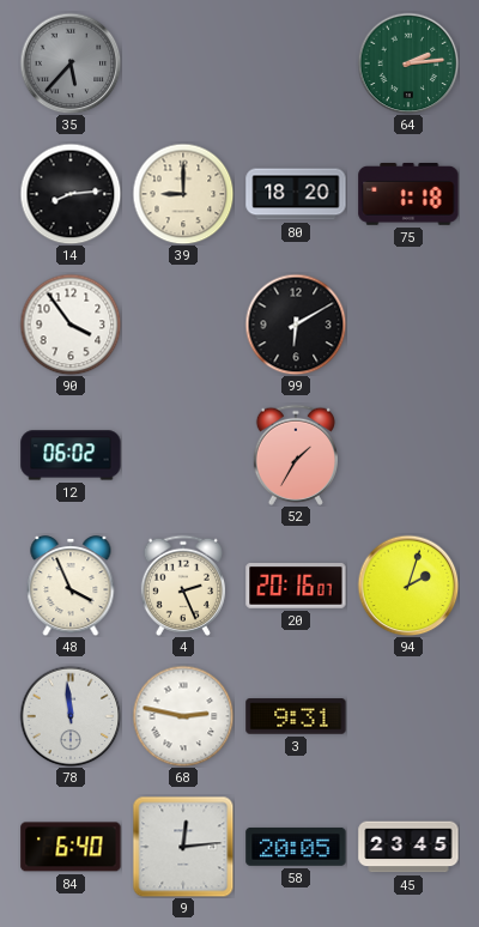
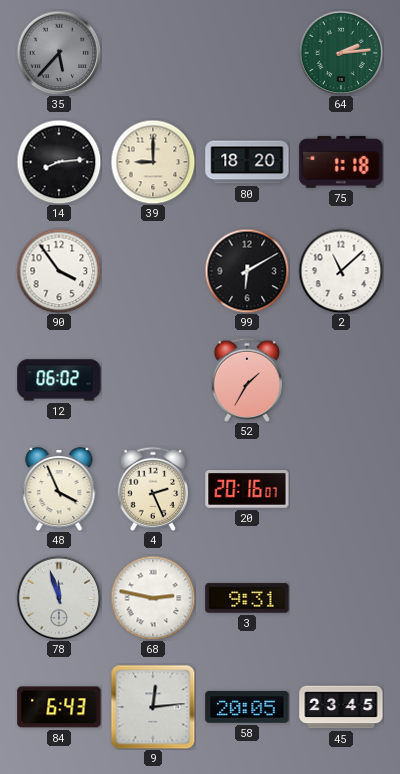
2: none -> 11:08
94: 2:03 -> none
78: 11:59 -> 11:57
84: 6:40 -> 6:43
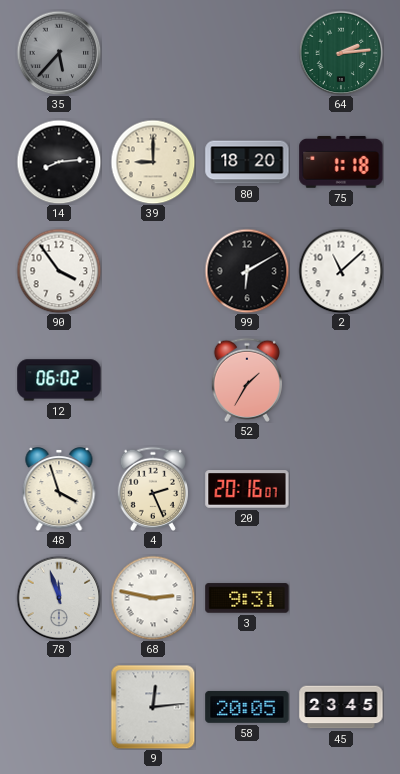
48: 3:56 -> 3:57
84: 6:43 -> none
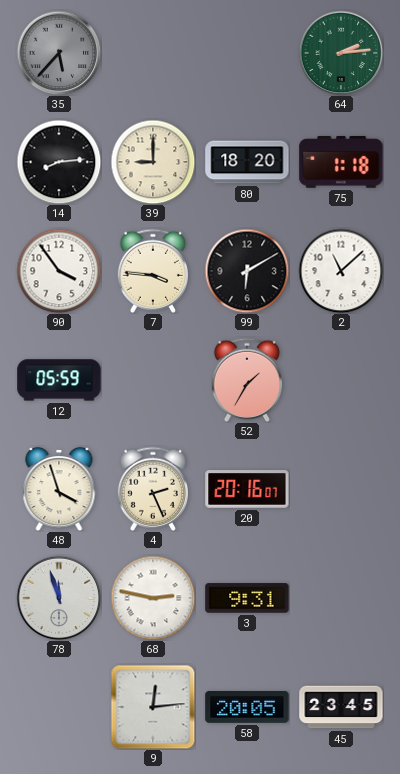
7: none -> 3:46
12: 06:02 -> 05:59
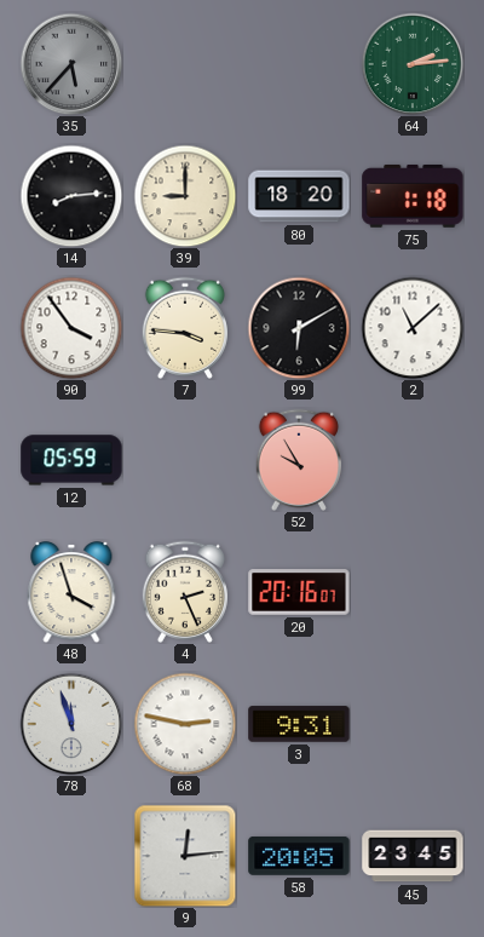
52: 1:35 -> 9:55
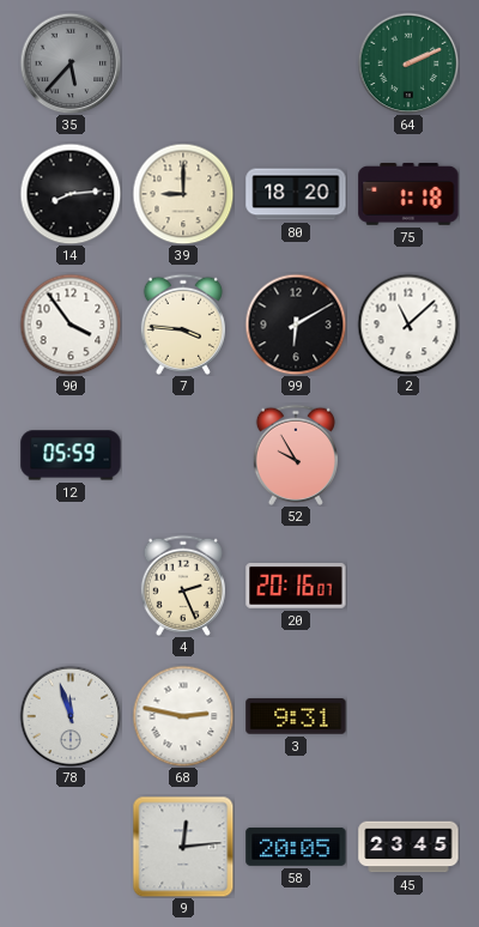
64: 2:14 -> 2:11
48: 3:57 -> none
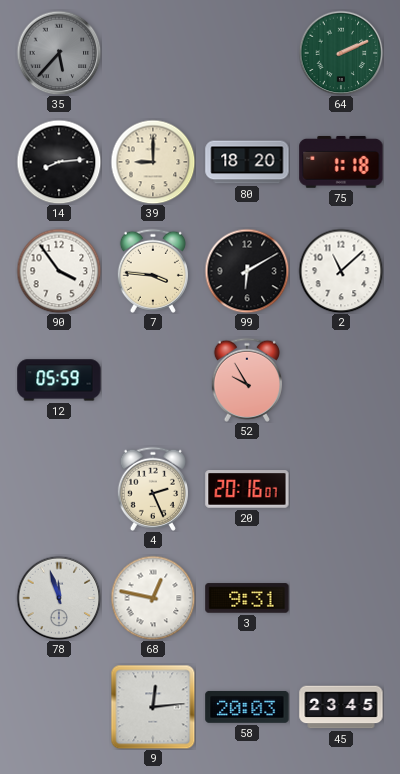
68: 2:47 -> 12:47
58: 20:05 -> 20:03
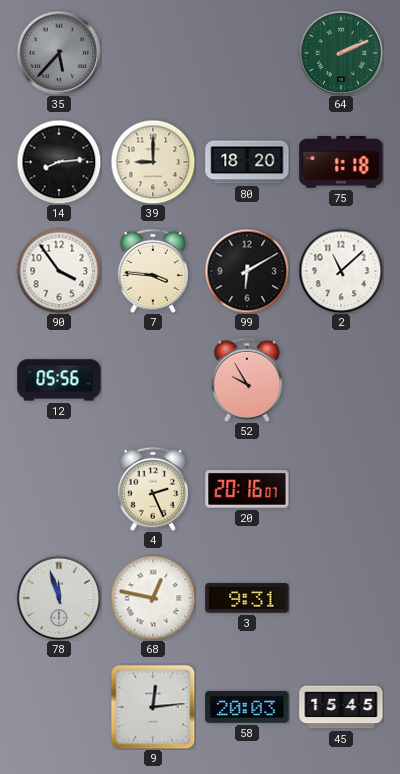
12: 05:59 -> 05:56
45: 23:45 -> 15:45
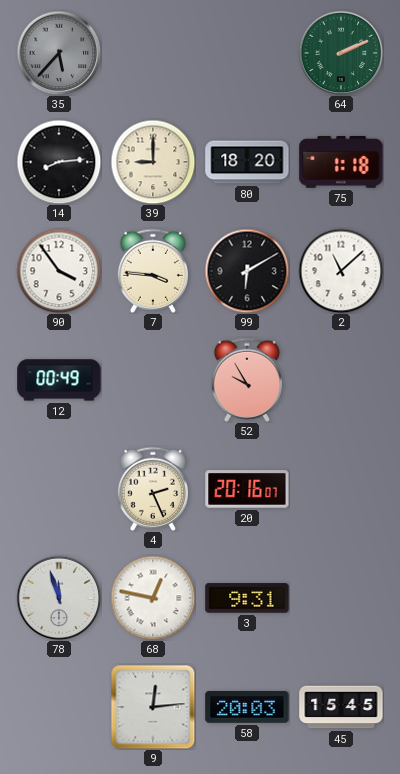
12: 05:56 -> 00:49
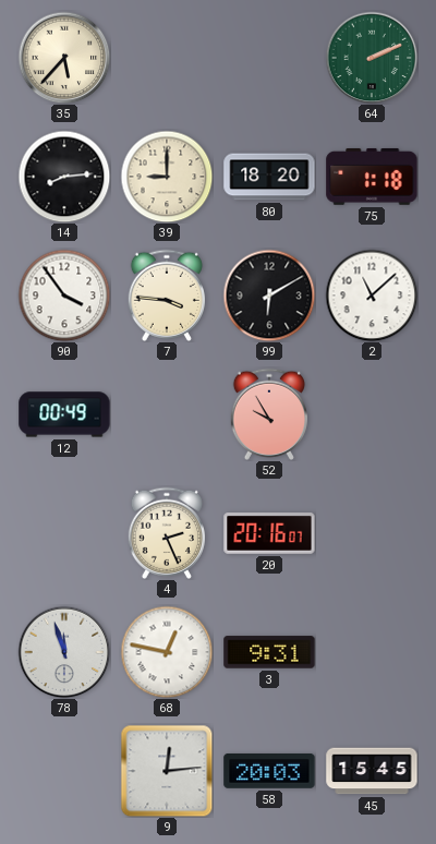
35 dial: grey -> cream
